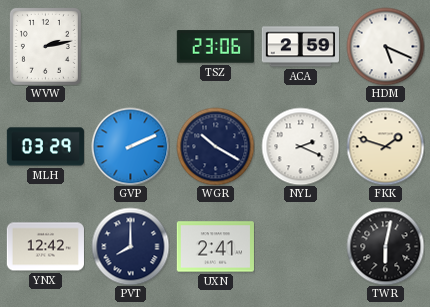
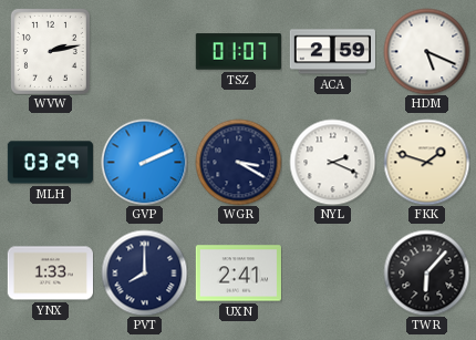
TSZ: 23:06 -> 01:07
WGR: 10:20 -> 3:20
YNX: 12:42 -> 1:33
TWR: 6:02 -> 6:07
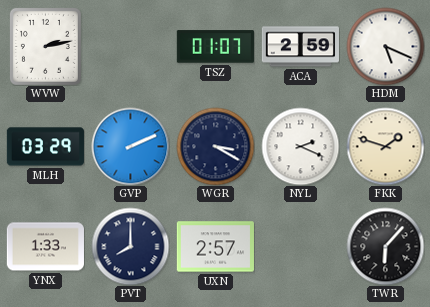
UXN: 2:41 -> 2:57
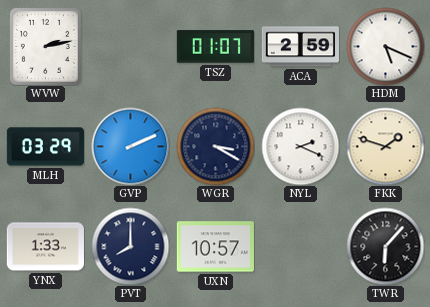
UXN: 2:57 -> 10:57
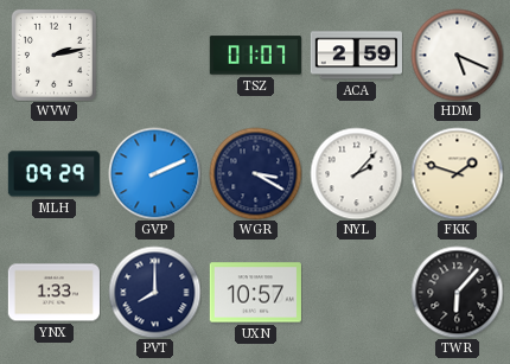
MLH: 03:29 -> 09:29
NYL: 2:19 -> 2:07
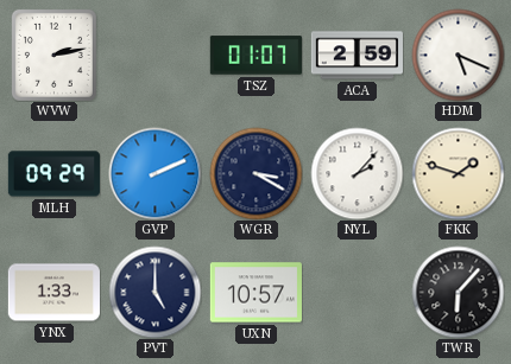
PVT: 8:00 -> 5:00
